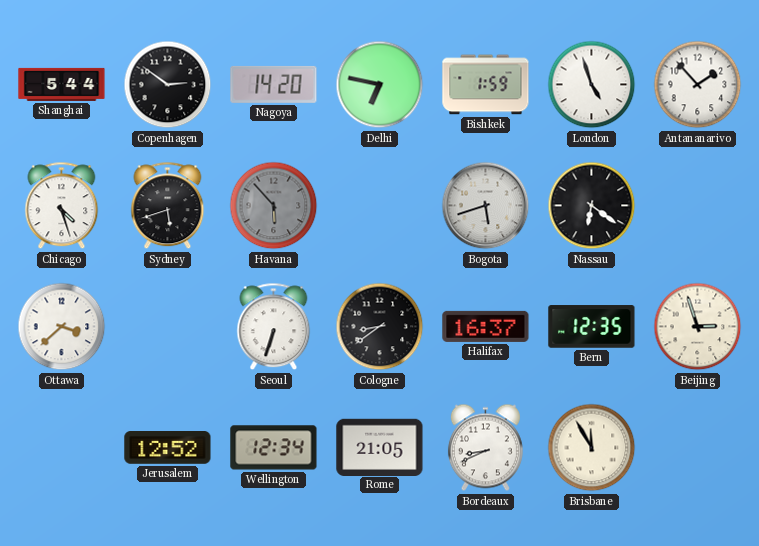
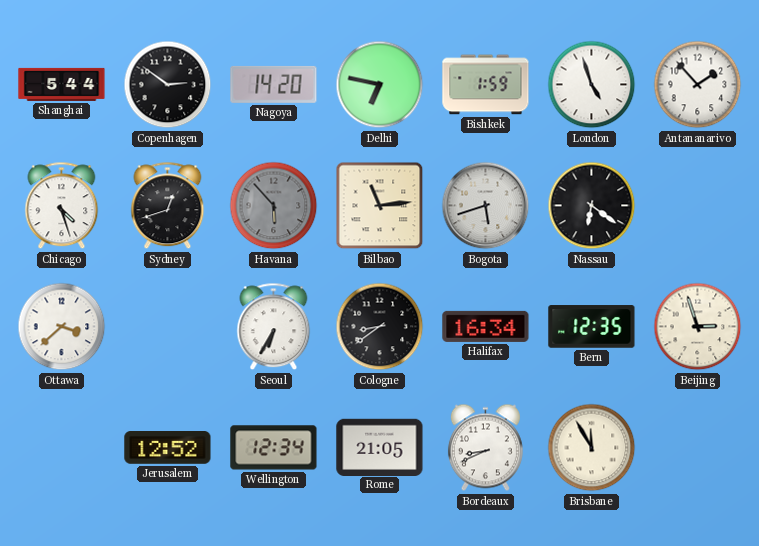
Sydney: 5:42 -> 12:42
Bilbao: none -> 11:14
Seoul: 6:33 -> 6:35
Halifax: 16:37 -> 16:34
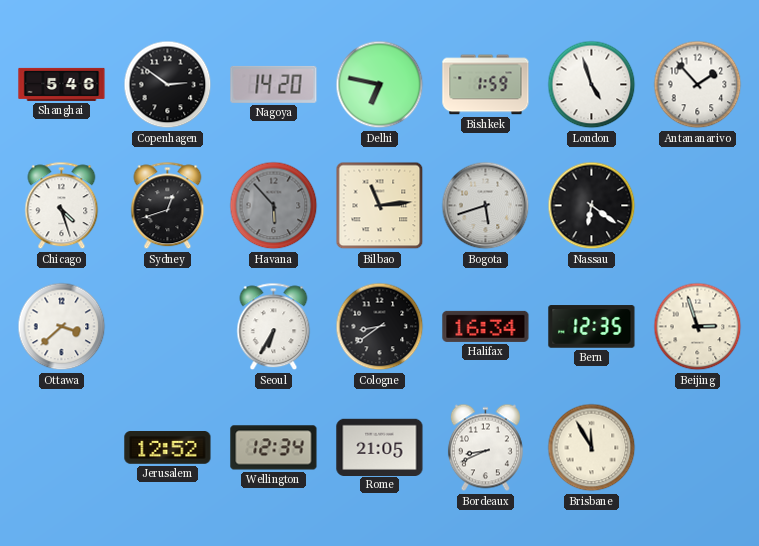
Shanghai: 5:44 -> 5:46
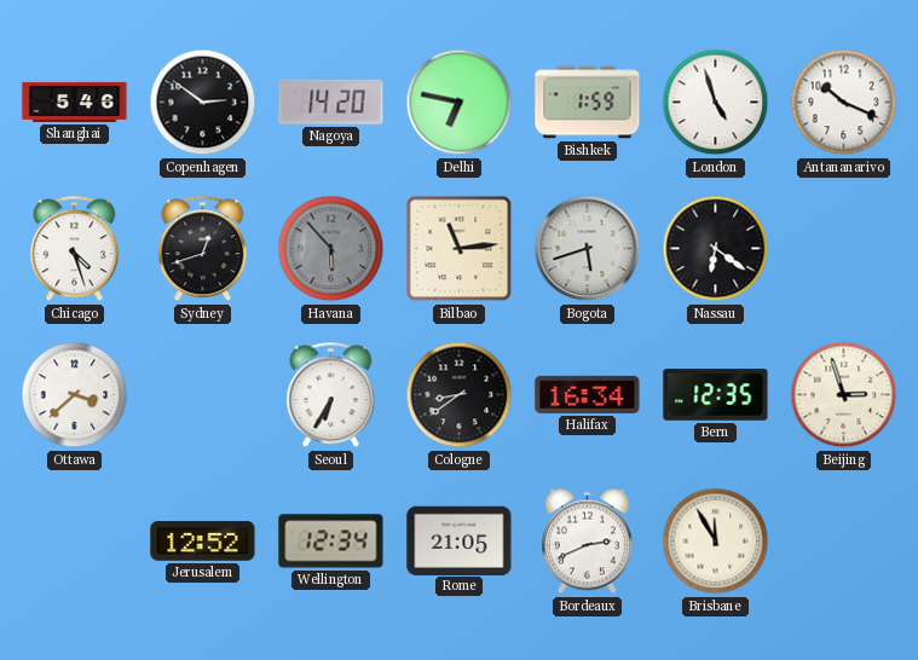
Antananarivo: 1:53 -> 10:19
Bordeaux: 8:41 -> 2:41
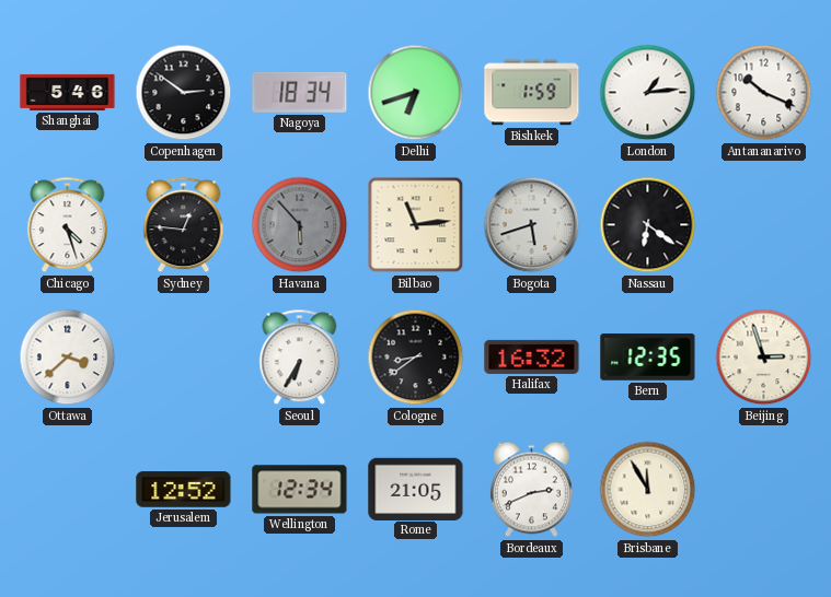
Nagoya: 14:20 -> 18:34
Delhi: 6:47 -> 6:42
London: 4:57 -> 1:14
Sydney: 12:42 -> 12:46
Halifax: 16:34 -> 16:32
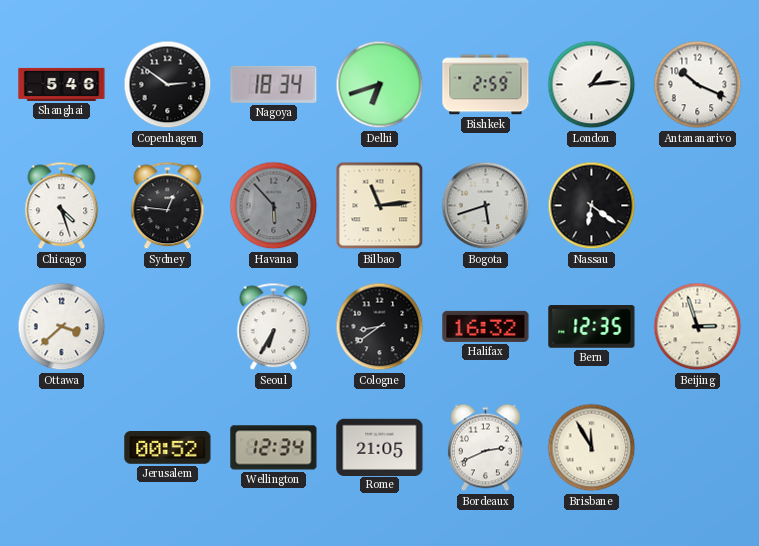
Bishkek: 1:59 -> 2:59
Jerusalem: 12:52 -> 00:52
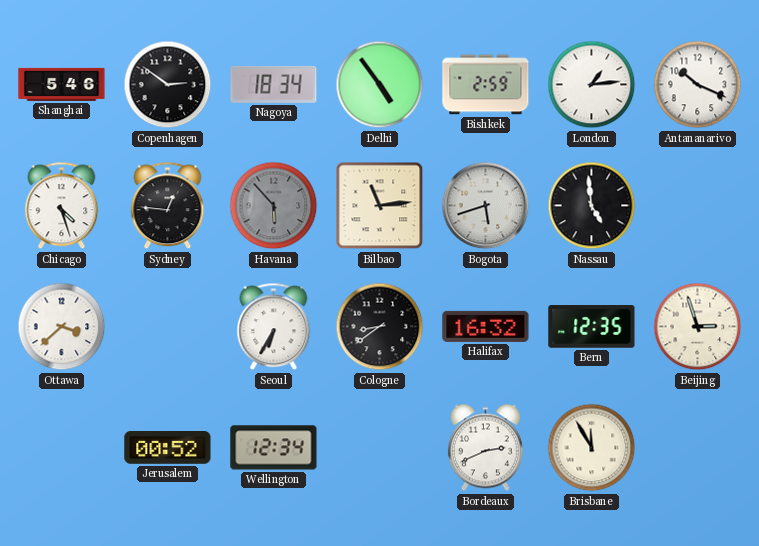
Delhi: 6:42 -> 4:54
Nassau: 6:21 -> 4:59
Rome: 21:05 -> none
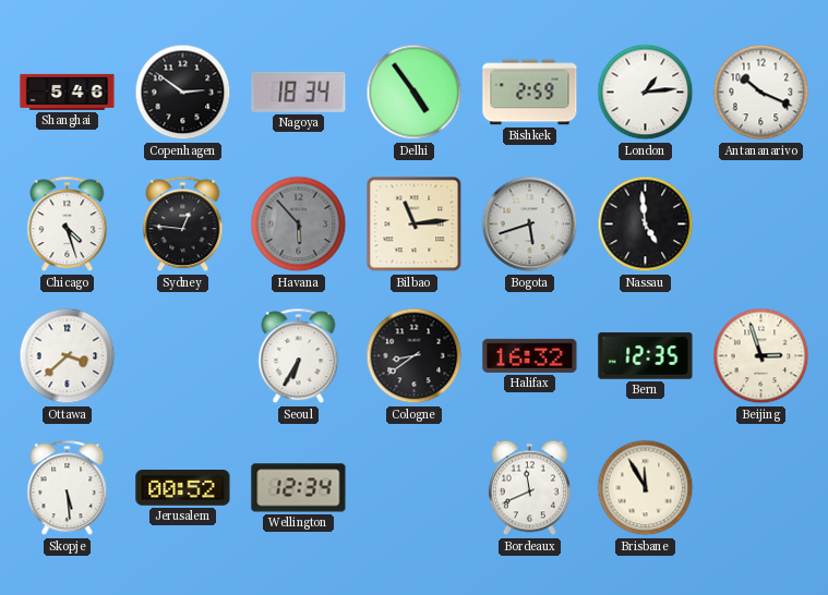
Skopje: none -> 5:29
Bordeaux: 2:41 -> 11:41
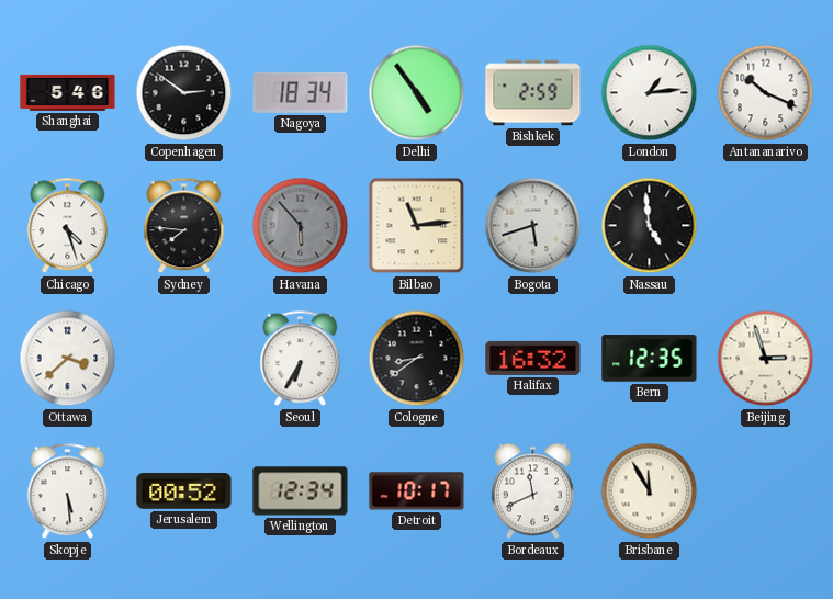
Sydney: 12:46 -> 7:46
Detroit: none -> 10:17
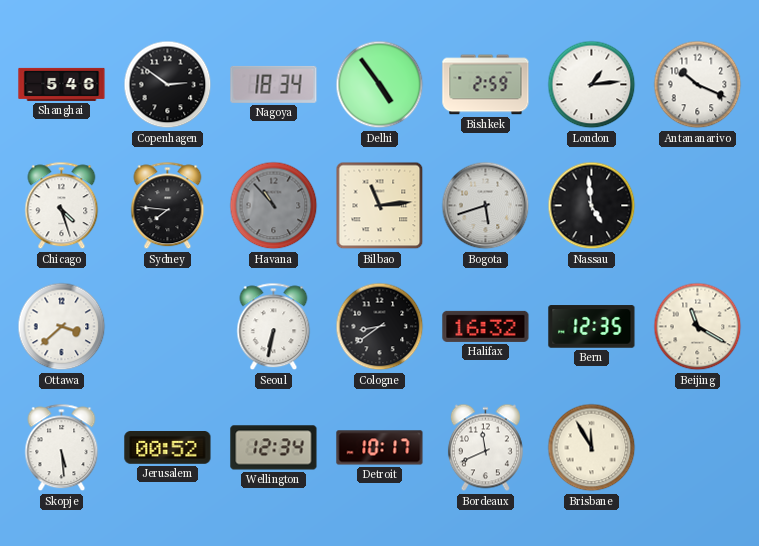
Havana: 5:53 -> 10:53
Seoul: 6:35 -> 6:32
Beijing: 2:57 -> 11:20
